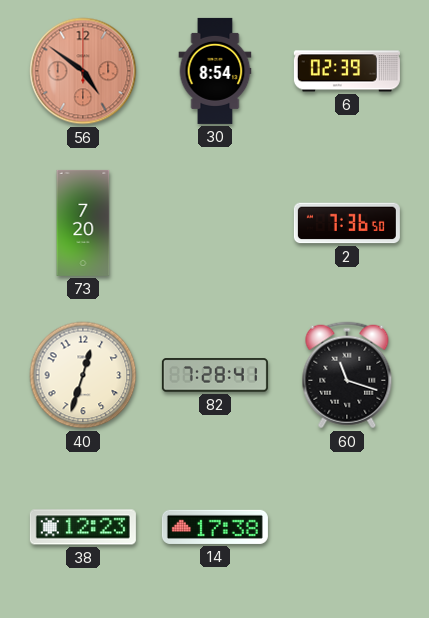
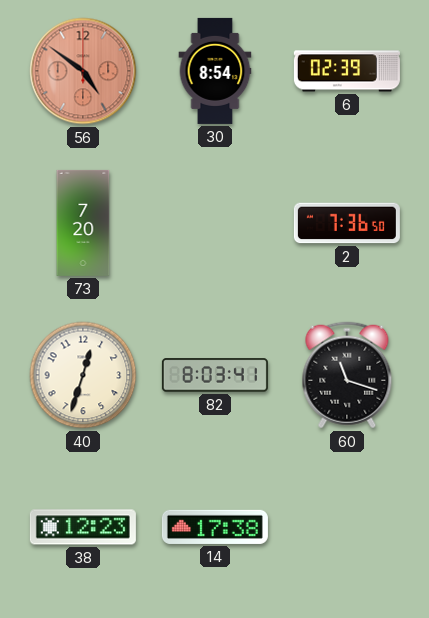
82: 7:28 -> 8:03
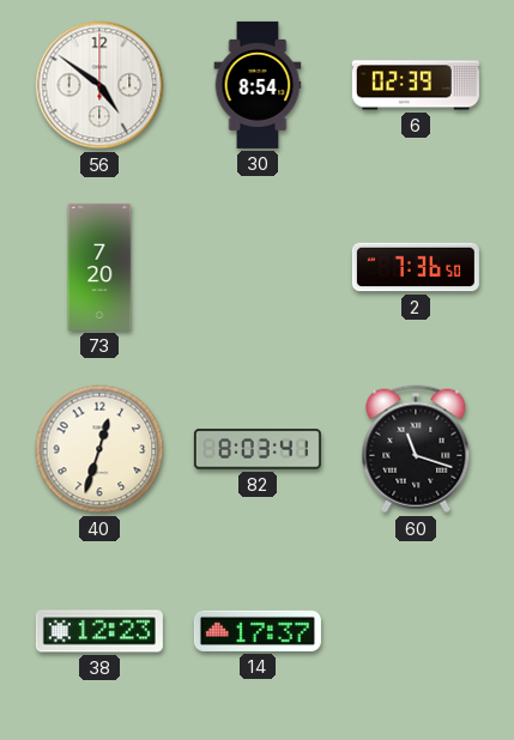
56 dial: salmon -> white
14: 17:38 -> 17:37
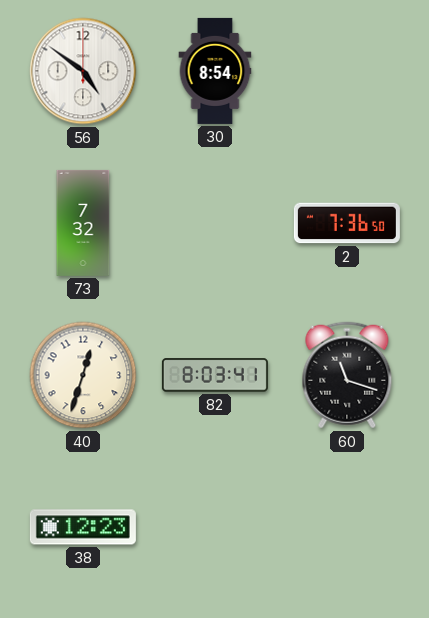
6: 02:39 -> none
73: 7:20 -> 7:32
14: 17:37 -> none
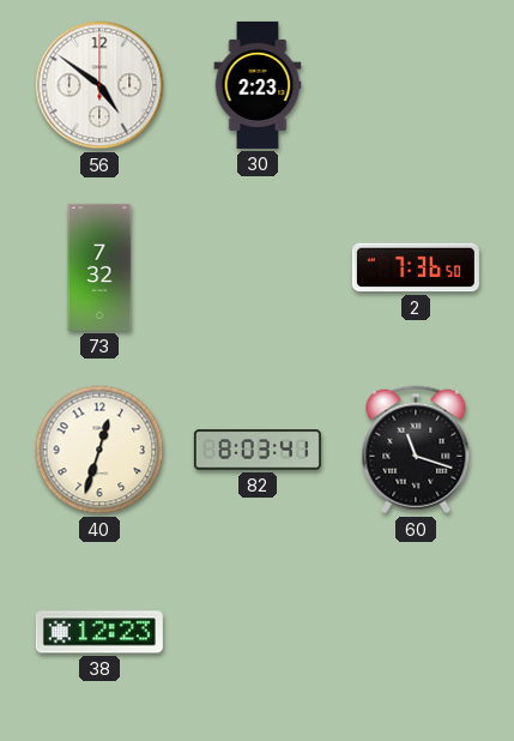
30: 8:54 -> 2:23
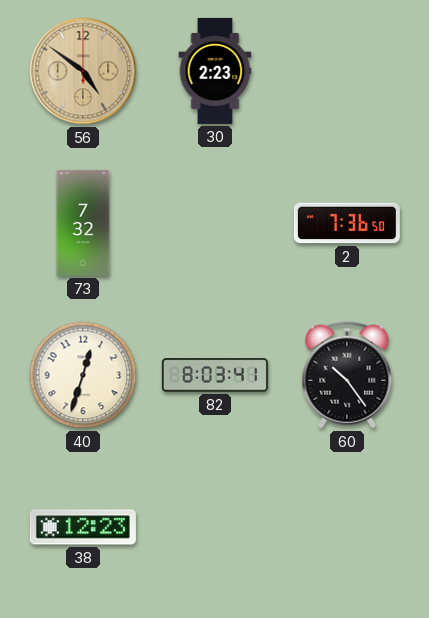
56 dial: white -> champagne
60: 11:18 -> 10:24
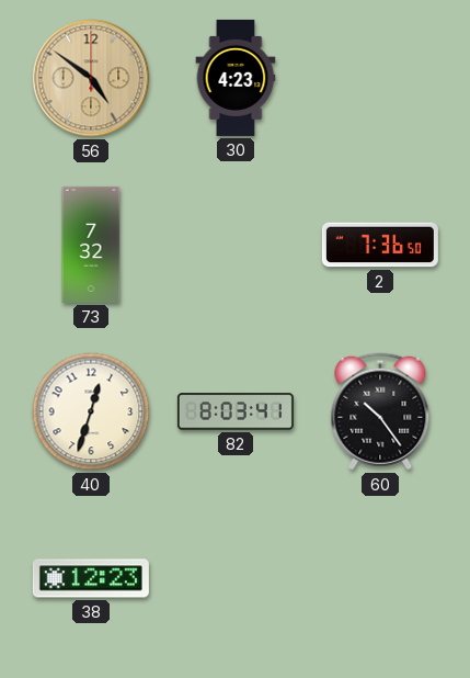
30: 2:23 -> 4:23
